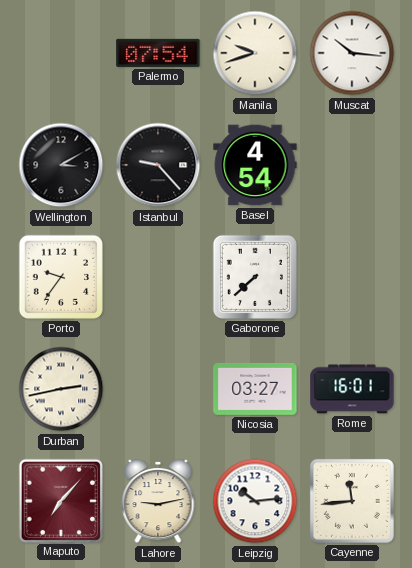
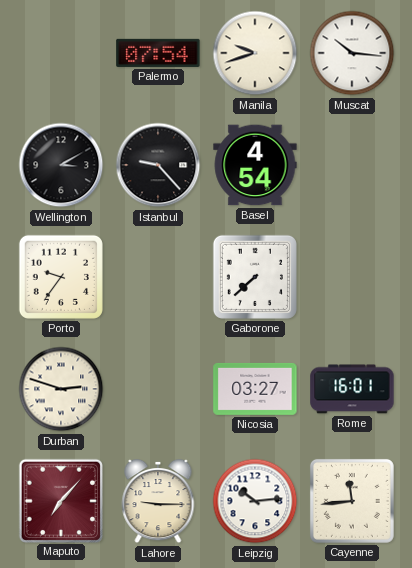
Durban: 2:43 -> 2:48
Lahore: 9:13 -> 9:15
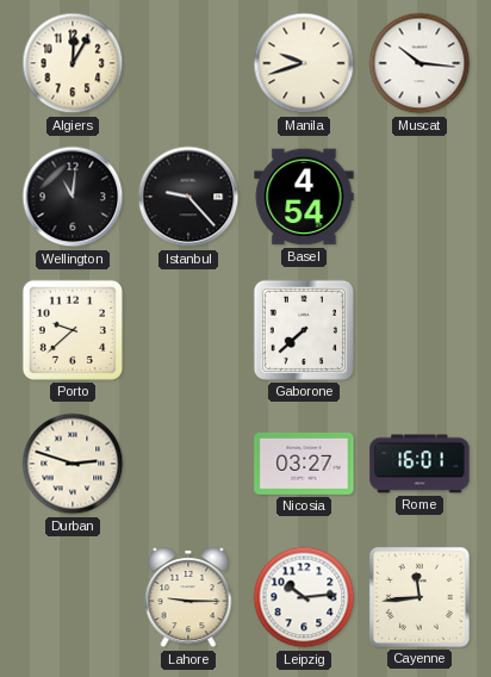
Algiers: none -> 12:05
Palermo: 07:54 -> none
Wellington: 3:10 -> 11:01
Porto: 9:36 -> 9:38
Maputo: 7:07 -> none
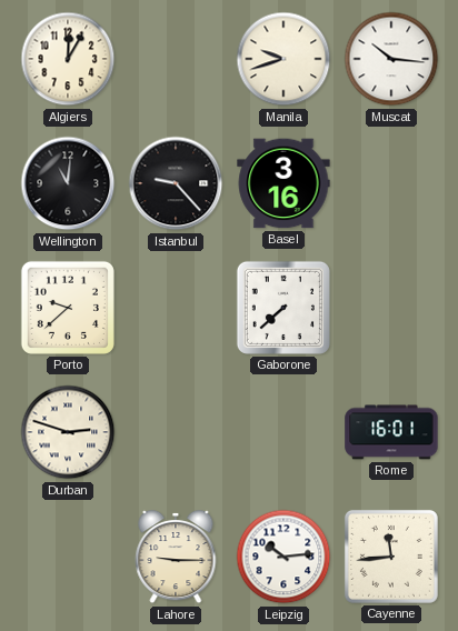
Basel: 4:54 -> 3:16
Nicosia: 03:27 -> none
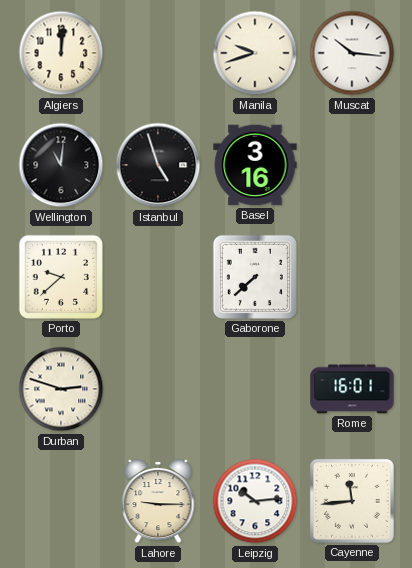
Algiers: 12:05 -> 12:01
Istanbul: 9:23 -> 4:57
